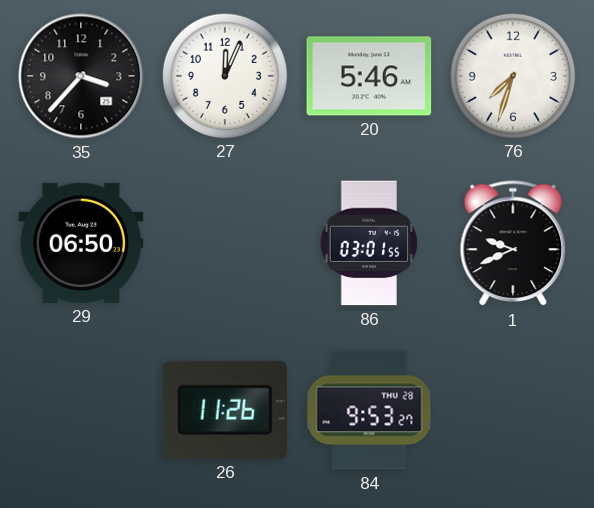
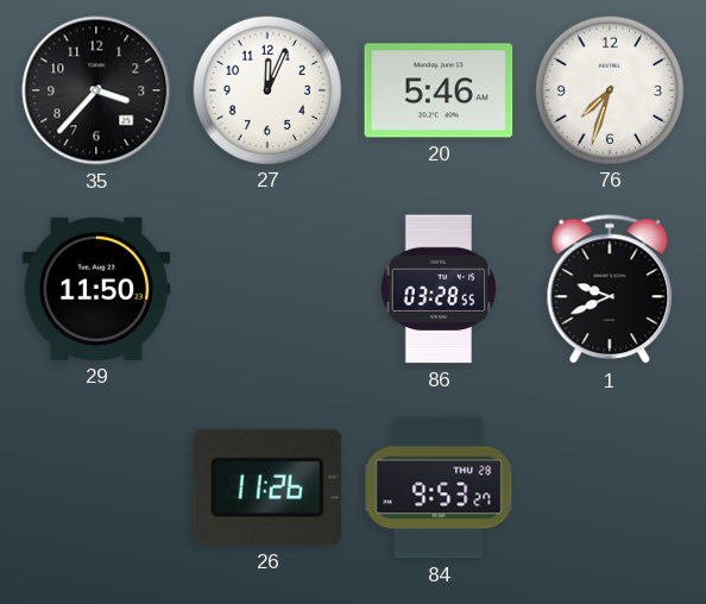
29: 06:50 -> 11:50
86: 03:01 -> 03:28
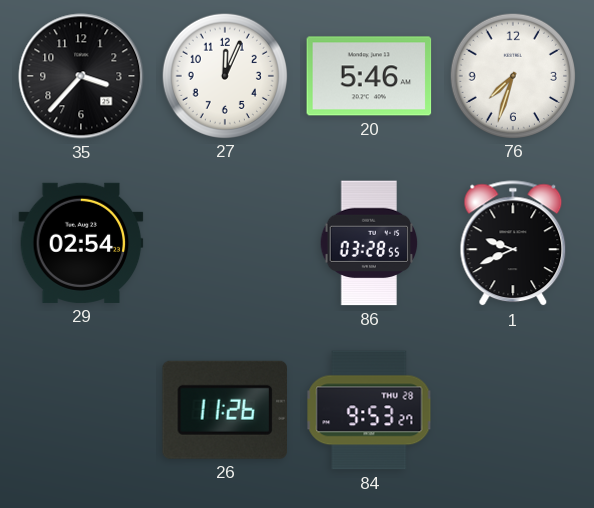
29: 11:50 -> 02:54
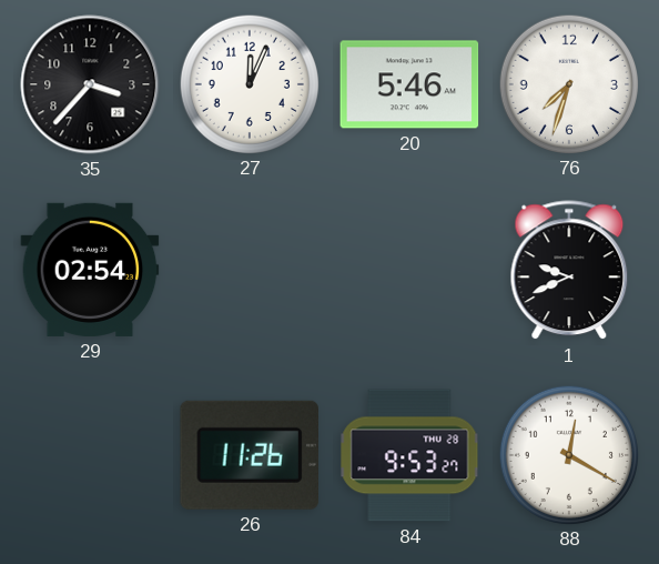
86: 03:28 -> none
88: none -> 12:20
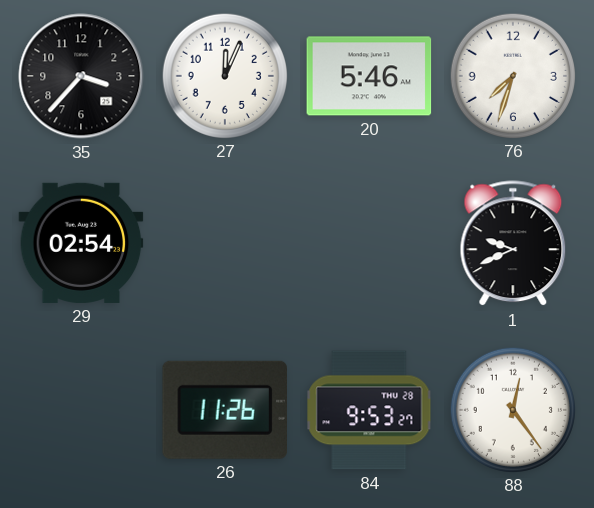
88: 12:20 -> 12:24
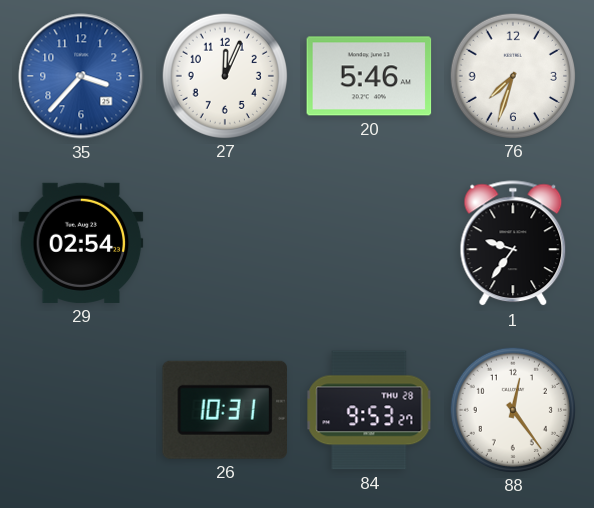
35 dial: black -> blue
1: 9:41 -> 9:36
26: 11:26 -> 10:31
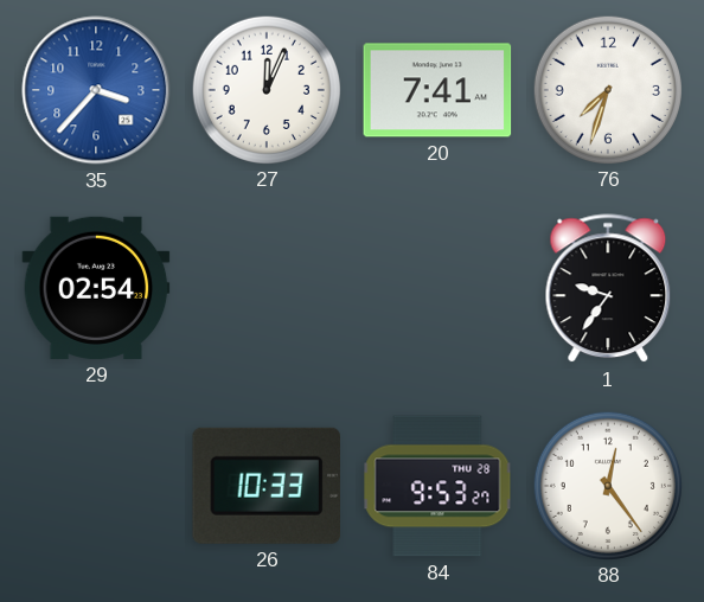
20: 5:46 -> 7:41
26: 10:31 -> 10:33
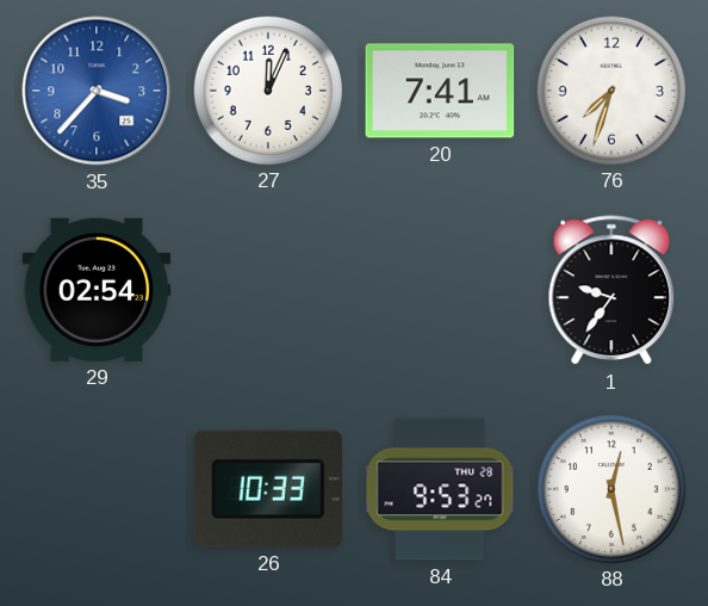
88: 12:24 -> 12:28
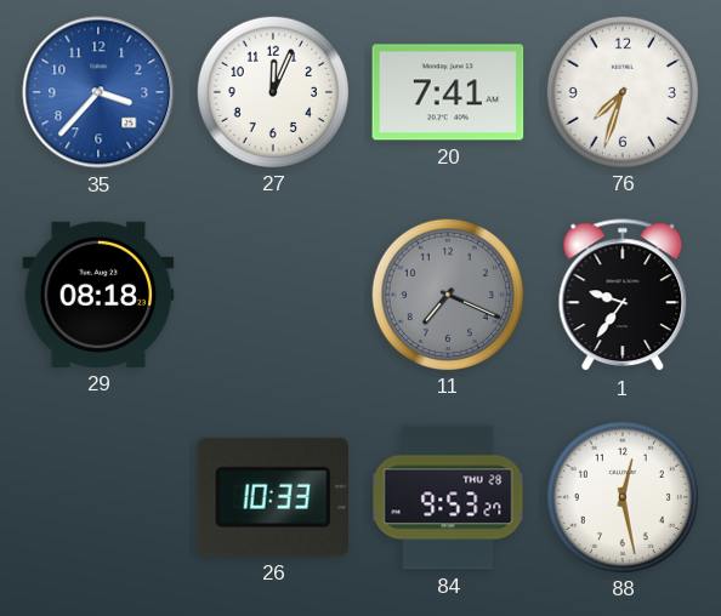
29: 02:54 -> 08:18
11: none -> 7:19
